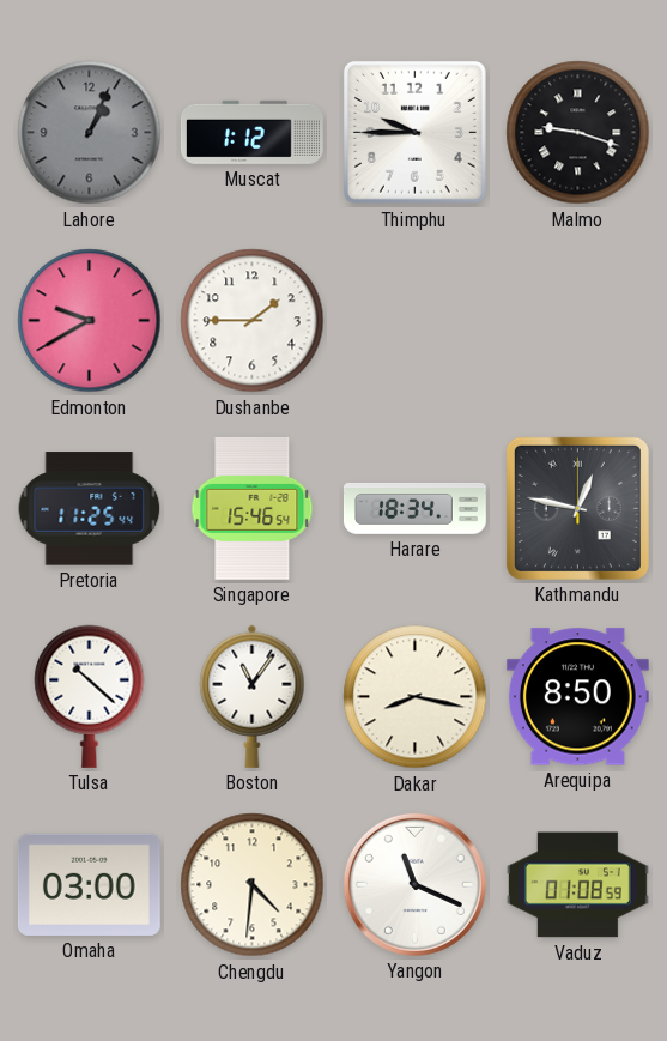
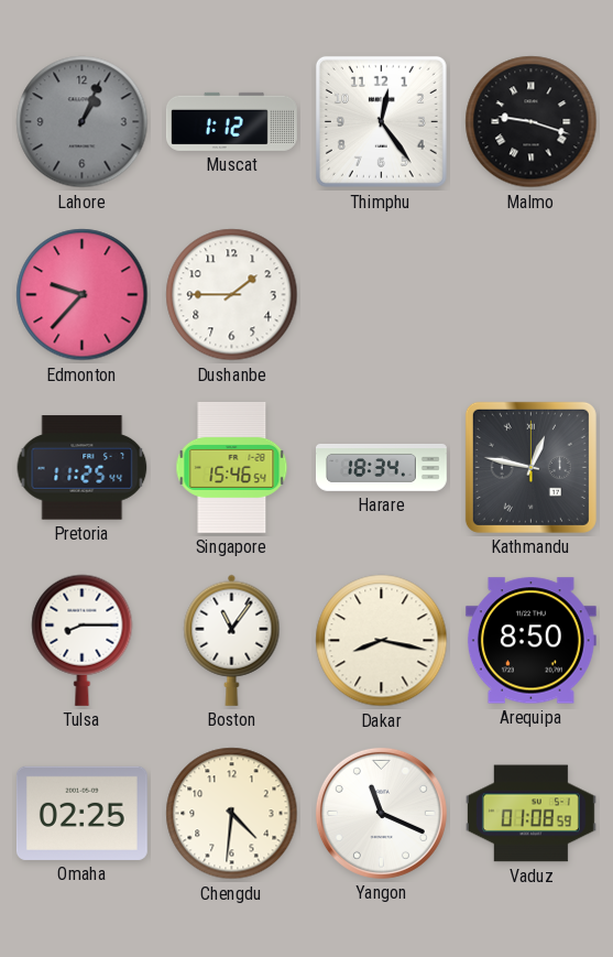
Thimphu: 9:45 -> 12:24
Edmonton: 9:40 -> 9:37
Tulsa: 10:22 -> 8:15
Omaha: 03:00 -> 02:25
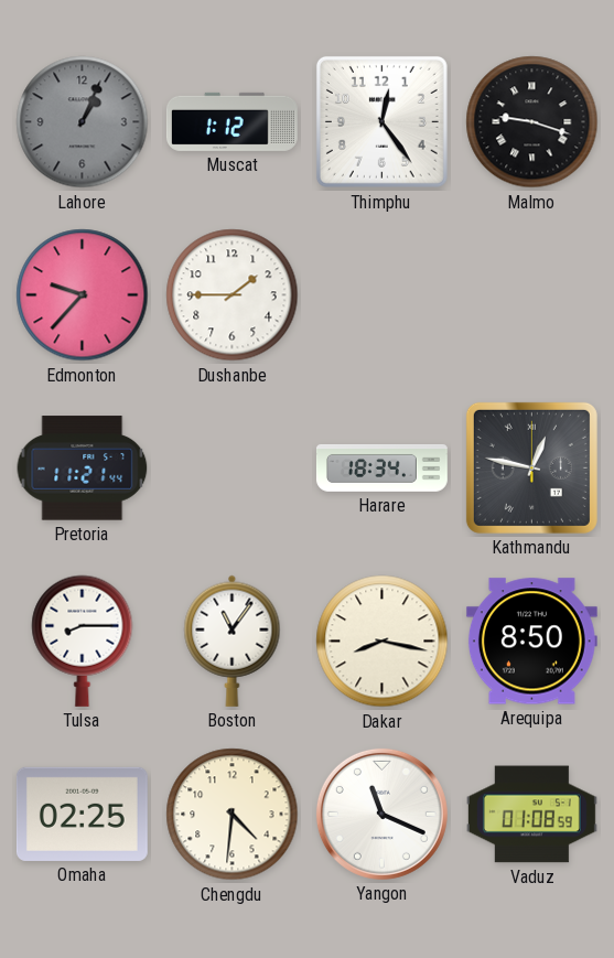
Pretoria: 11:25 -> 11:21
Singapore: 15:46 -> none
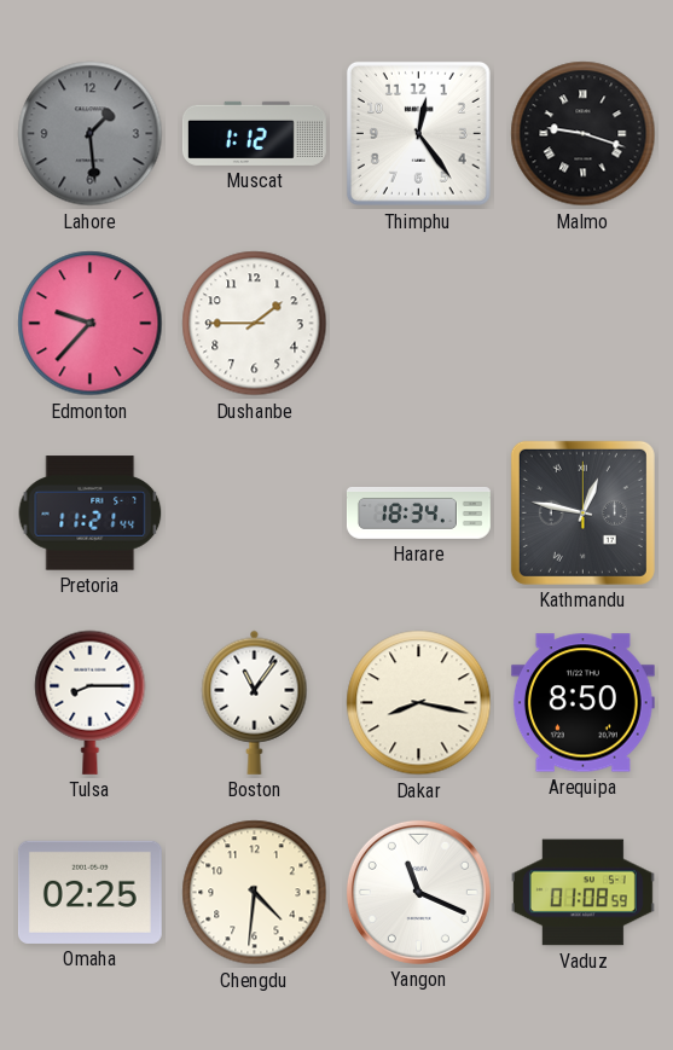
Lahore: 1:04 -> 1:29
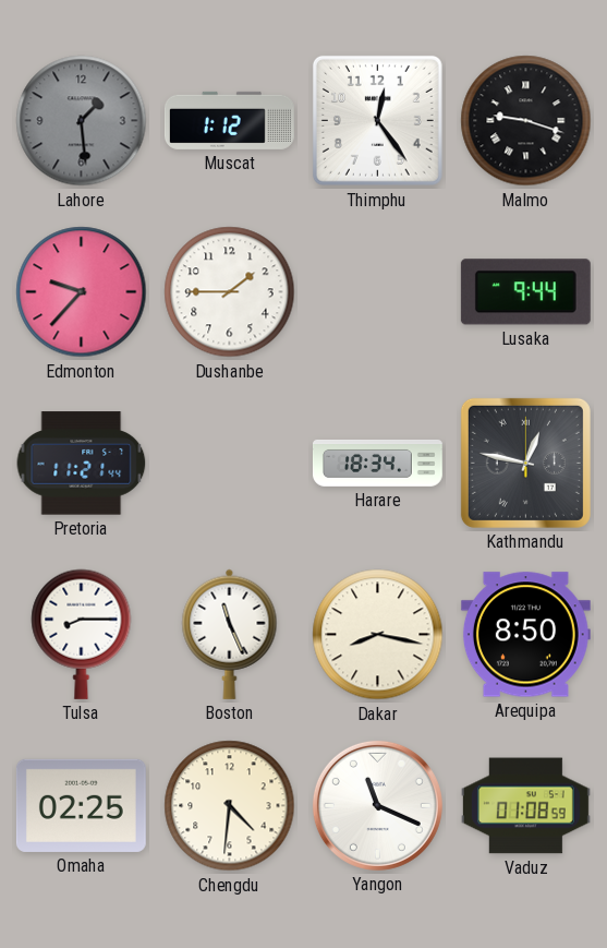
Lusaka: none -> 9:44
Boston: 11:06 -> 11:26
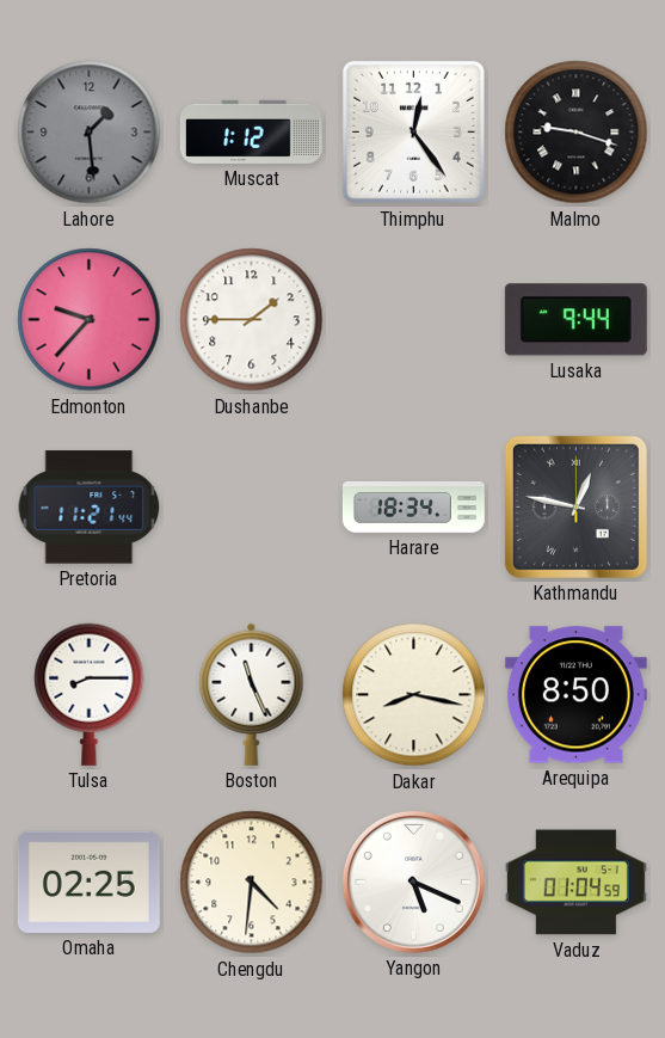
Yangon: 11:19 -> 5:19
Vaduz: 01:08 -> 01:04
